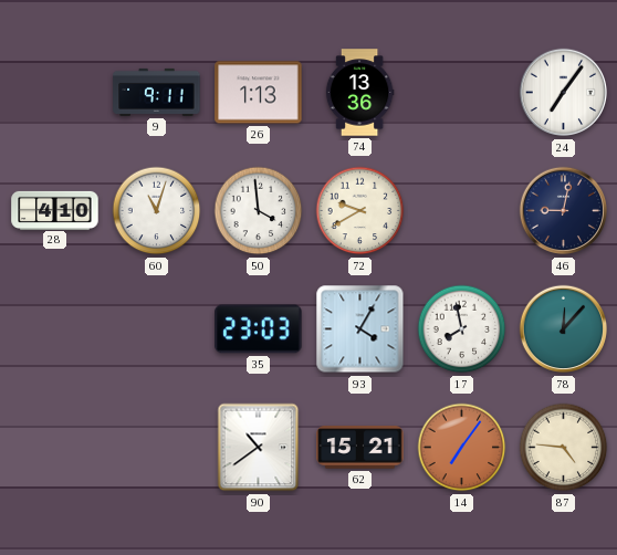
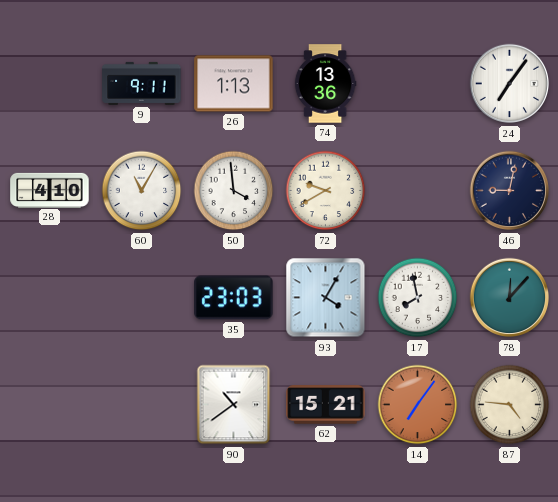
60: 11:03 -> 11:05
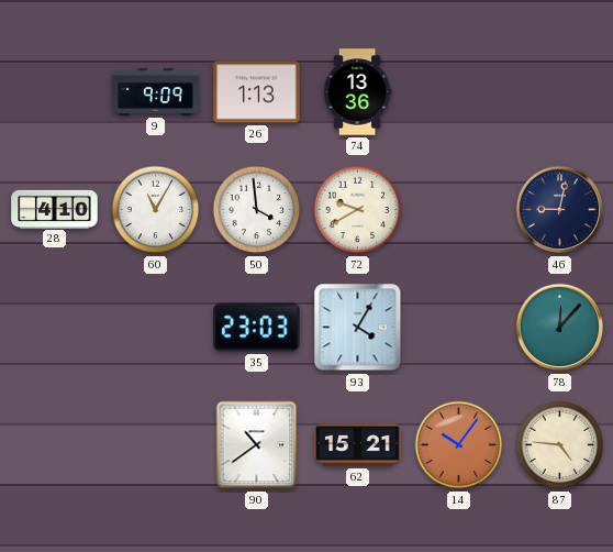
9: 9:11 -> 9:09
24: 7:06 -> none
17: 7:58 -> none
14: 7:06 -> 10:06
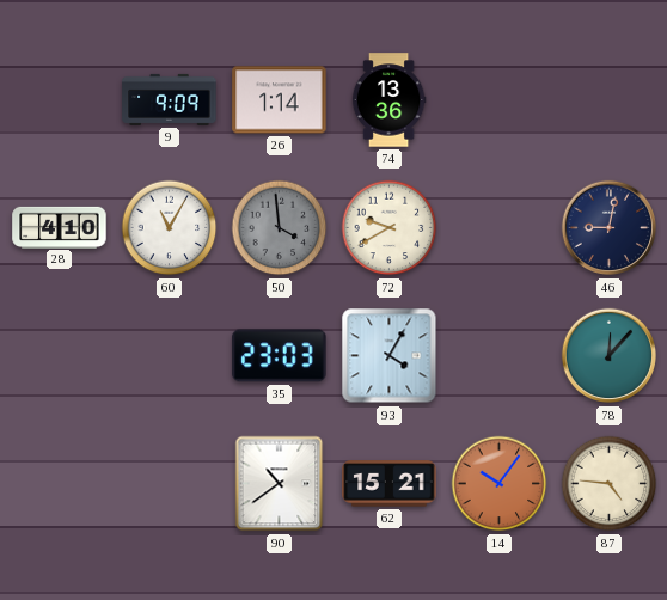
26: 1:13 -> 1:14
50 dial: white -> grey
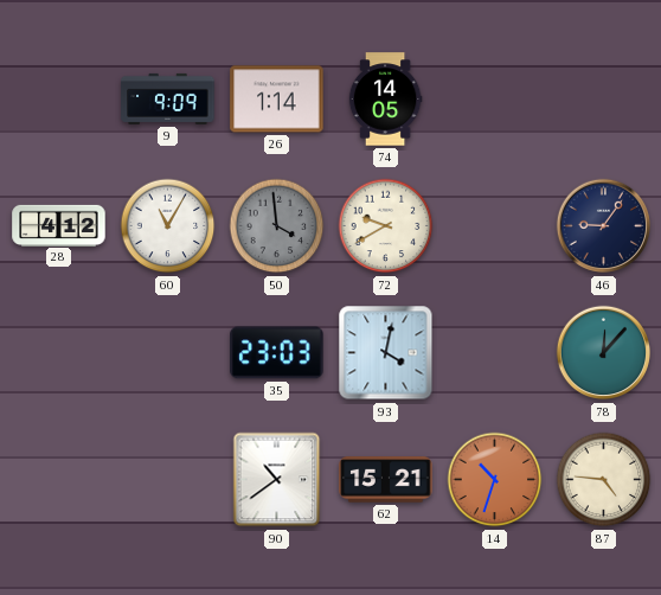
74: 13:36 -> 14:05
28: 4:10 -> 4:12
46: 9:02 -> 9:06
93: 4:05 -> 4:02
14: 10:06 -> 10:33
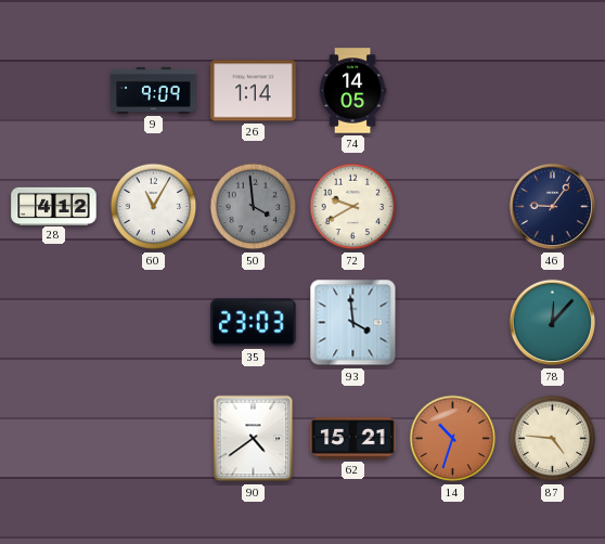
93: 4:02 -> 3:59
90: 10:39 -> 4:39
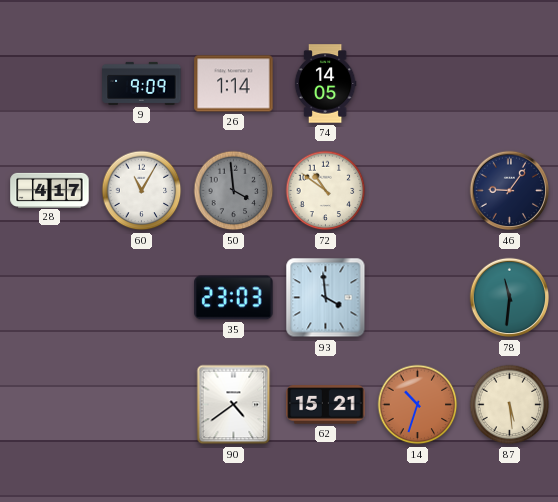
28: 4:12 -> 4:17
72: 9:40 -> 10:51
78: 12:07 -> 11:31
87: 4:46 -> 5:29
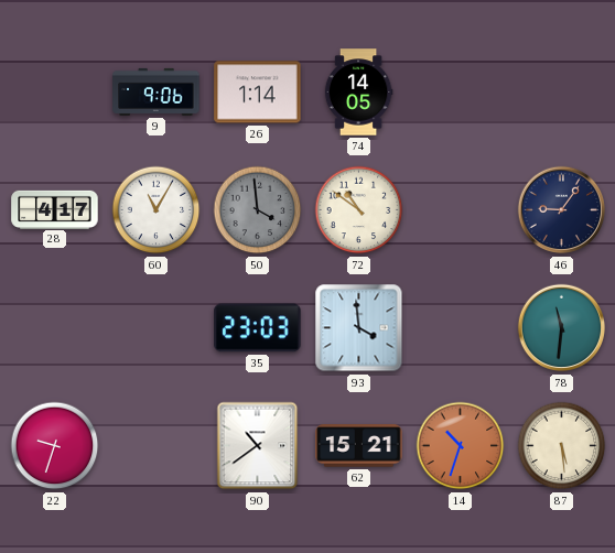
9: 9:09 -> 9:06
22: none -> 9:33
90: 4:39 -> 10:39
